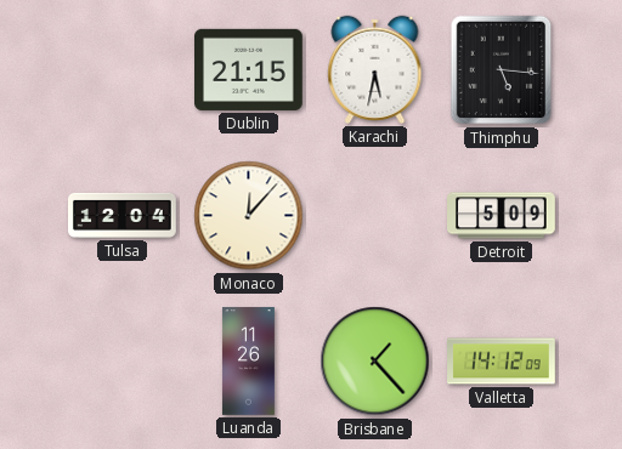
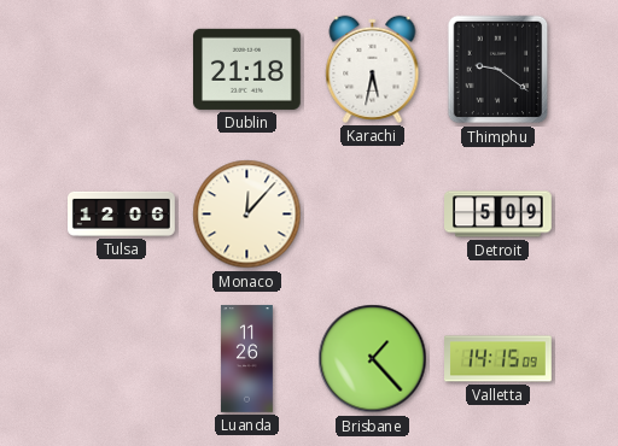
Dublin: 21:15 -> 21:18
Thimphu: 5:16 -> 9:21
Tulsa: 12:04 -> 12:06
Valletta: 14:12 -> 14:15
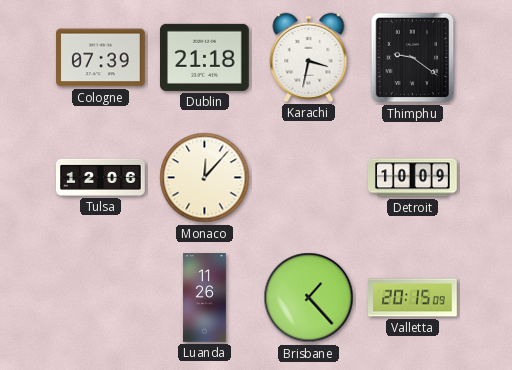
Cologne: none -> 07:39
Karachi: 5:32 -> 3:32
Detroit: 5:09 -> 10:09
Valletta: 14:15 -> 20:15
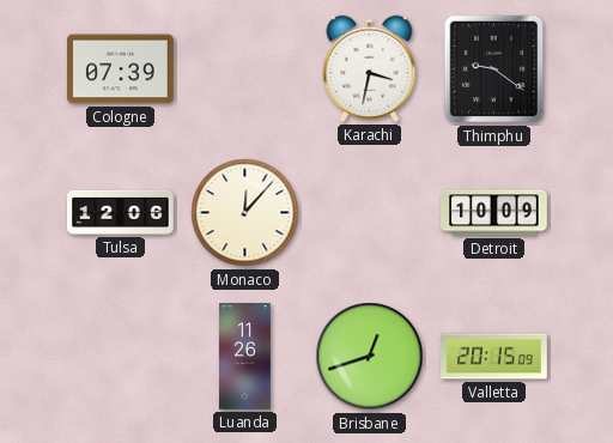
Dublin: 21:18 -> none
Brisbane: 1:23 -> 12:42
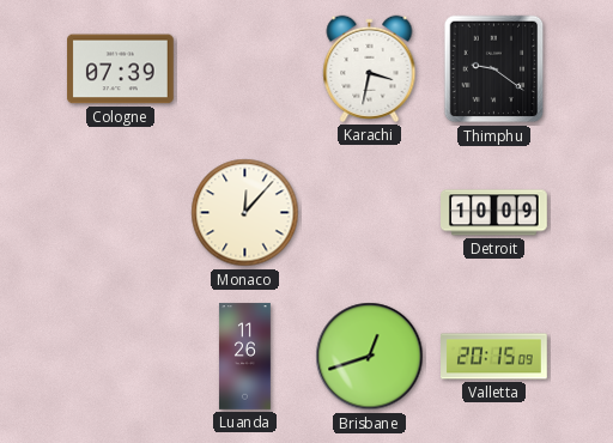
Tulsa: 12:06 -> none
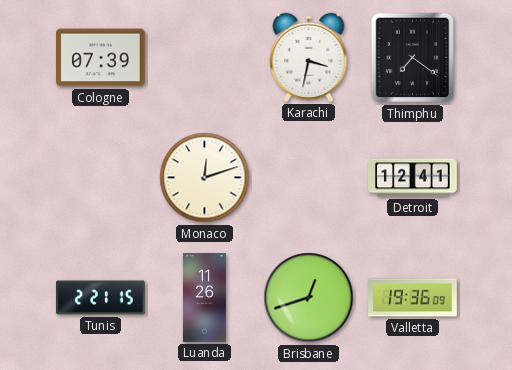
Thimphu: 9:21 -> 7:21
Monaco: 12:07 -> 12:12
Detroit: 10:09 -> 12:41
Tunis: none -> 2:21
Valletta: 20:15 -> 19:36
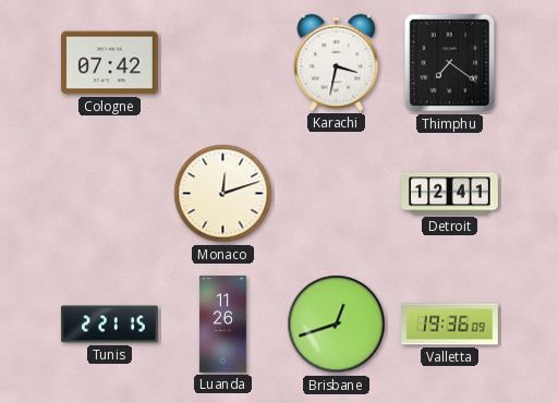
Cologne: 07:39 -> 07:42
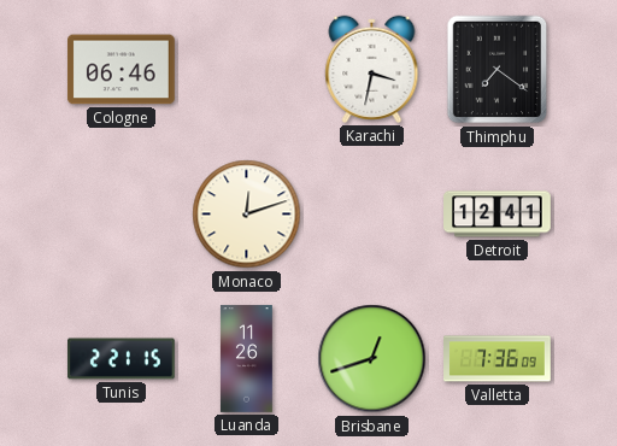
Cologne: 07:42 -> 06:46
Valletta: 19:36 -> 7:36
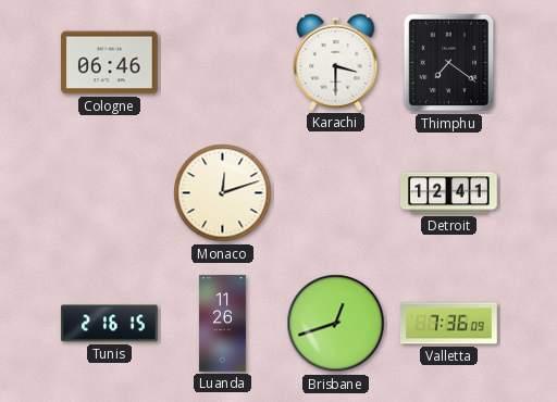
Karachi: 3:32 -> 3:30
Tunis: 2:21 -> 2:16
